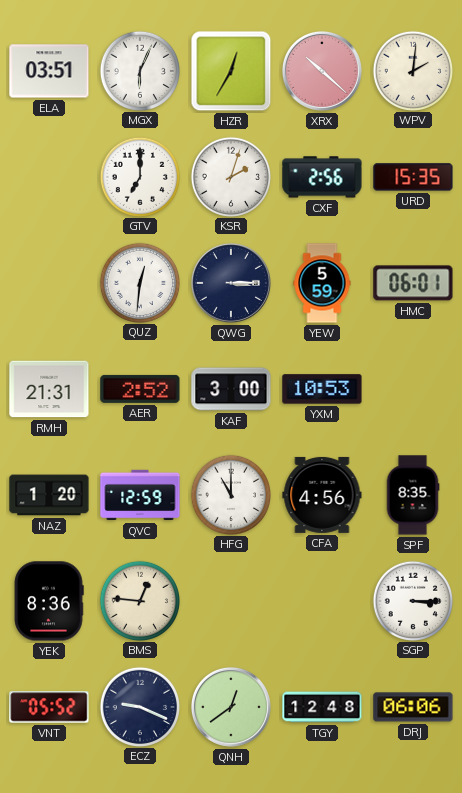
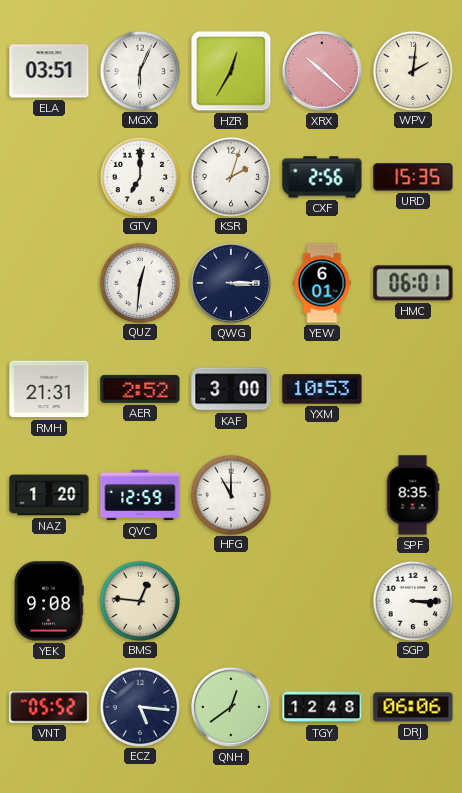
YEW: 5:59 -> 6:01
CFA: 4:56 -> none
YEK: 8:36 -> 9:08
ECZ: 9:19 -> 5:16
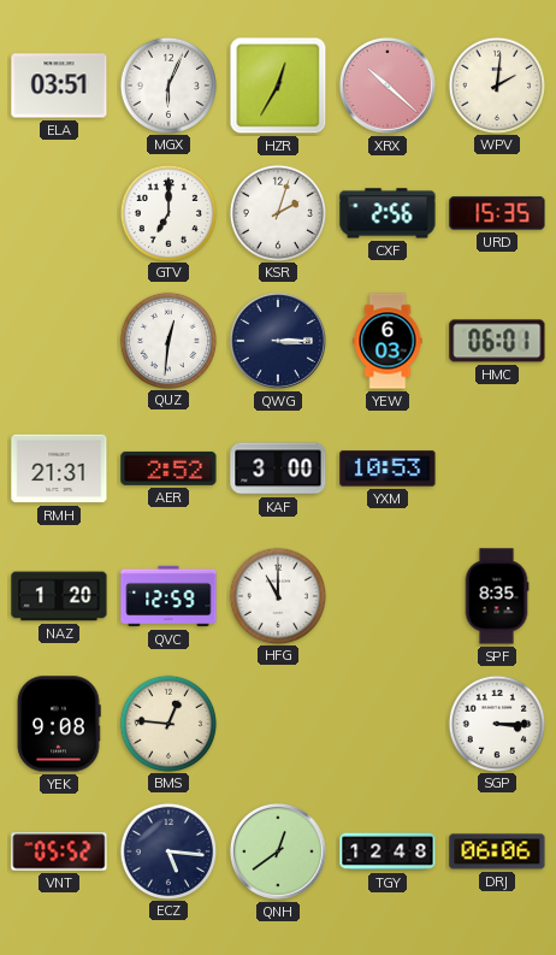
YEW: 6:01 -> 6:03
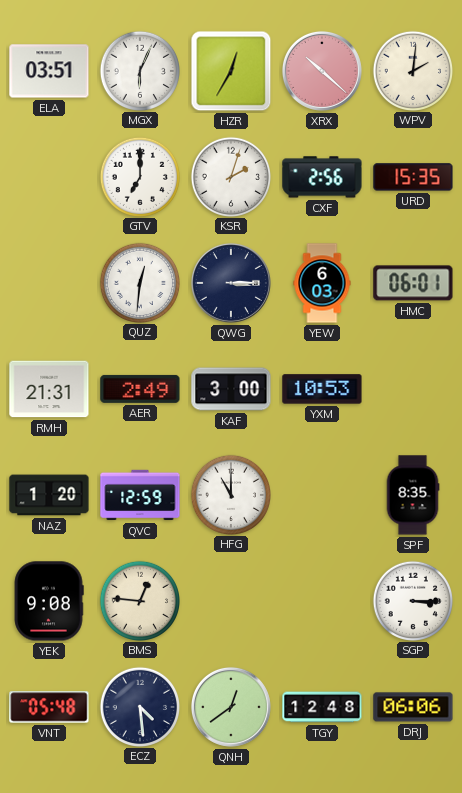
AER: 2:52 -> 2:49
VNT: 05:52 -> 05:48
ECZ: 5:16 -> 4:29
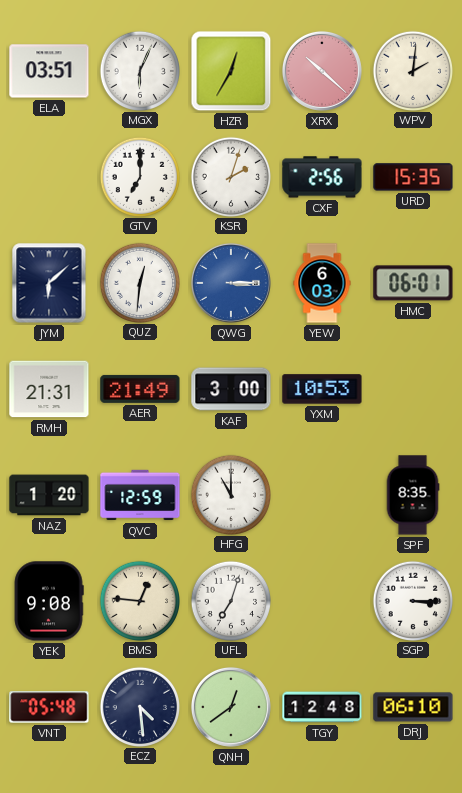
JYM: none -> 6:08
QWG dial: navy -> blue
AER: 2:49 -> 21:49
UFL: none -> 7:03
DRJ: 06:06 -> 06:10
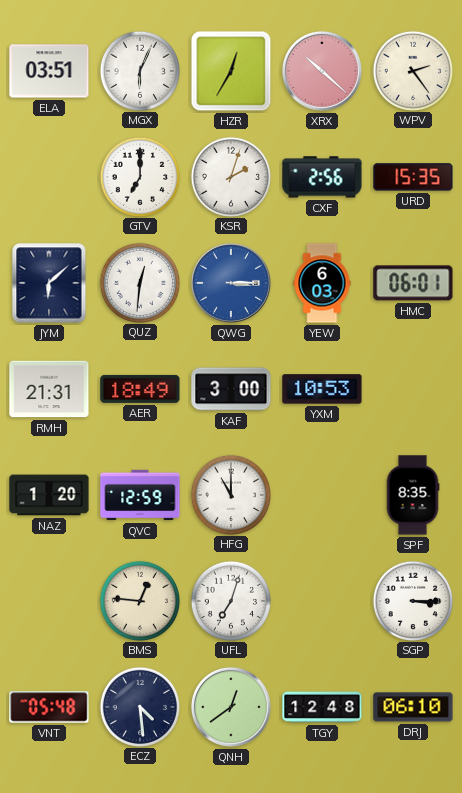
WPV: 2:01 -> 2:24
AER: 21:49 -> 18:49
YEK: 9:08 -> none
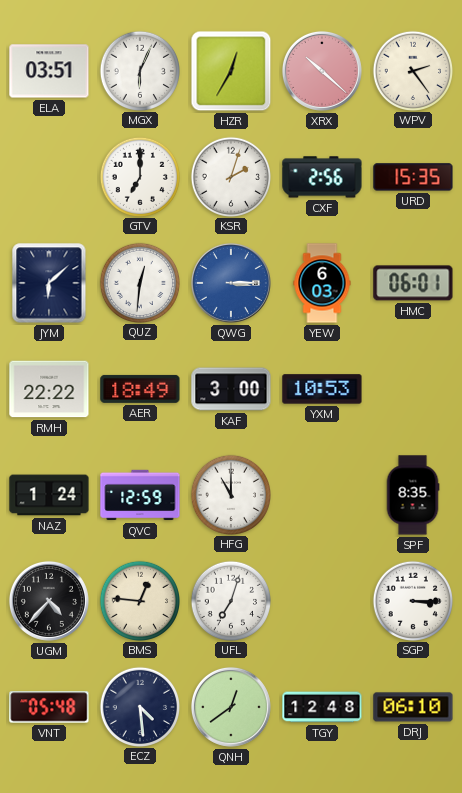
RMH: 21:31 -> 22:22
NAZ: 1:20 -> 1:24
UGM: none -> 4:37
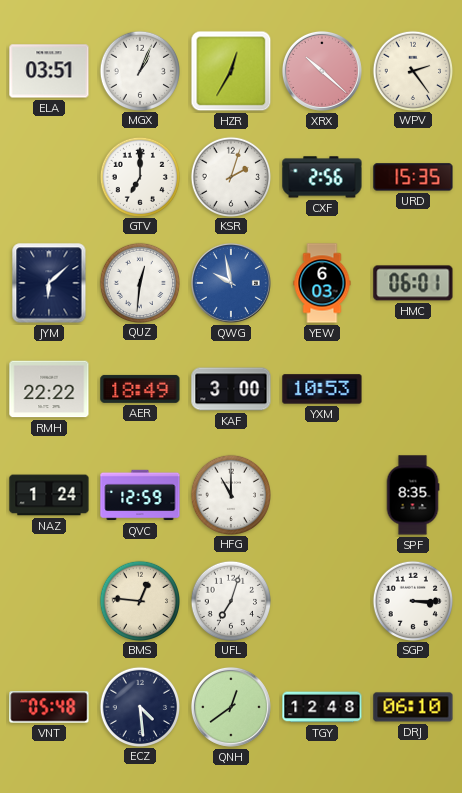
MGX: 6:04 -> 1:04
QWG: 3:15 -> 9:58
UGM: 4:37 -> none
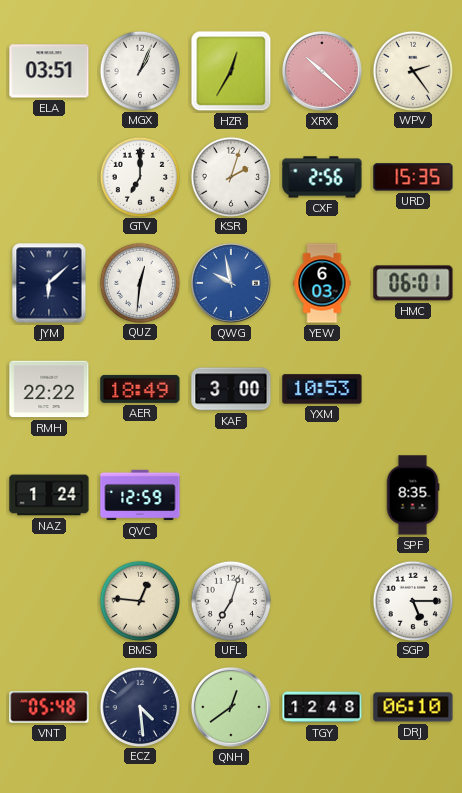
HFG: 11:00 -> none
SGP: 3:15 -> 5:15
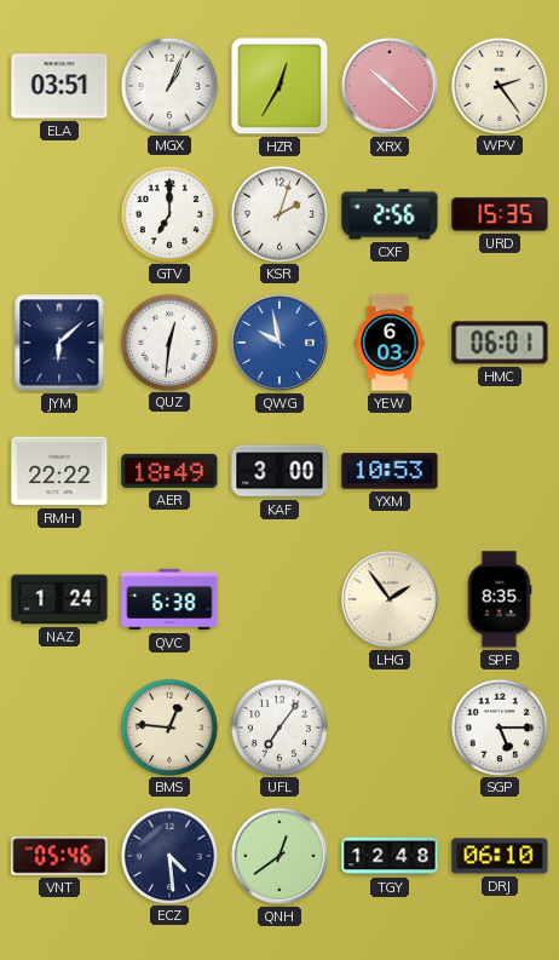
QVC: 12:59 -> 6:38
LHG: none -> 1:54
UFL: 7:03 -> 7:06
VNT: 05:48 -> 05:46
